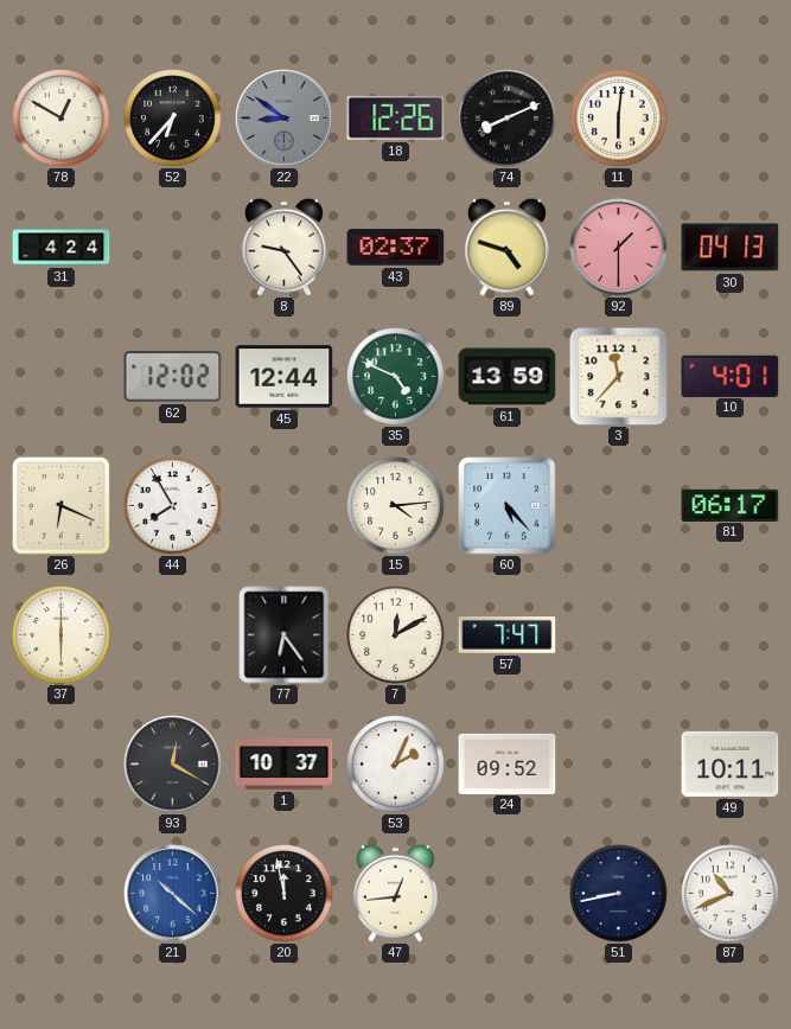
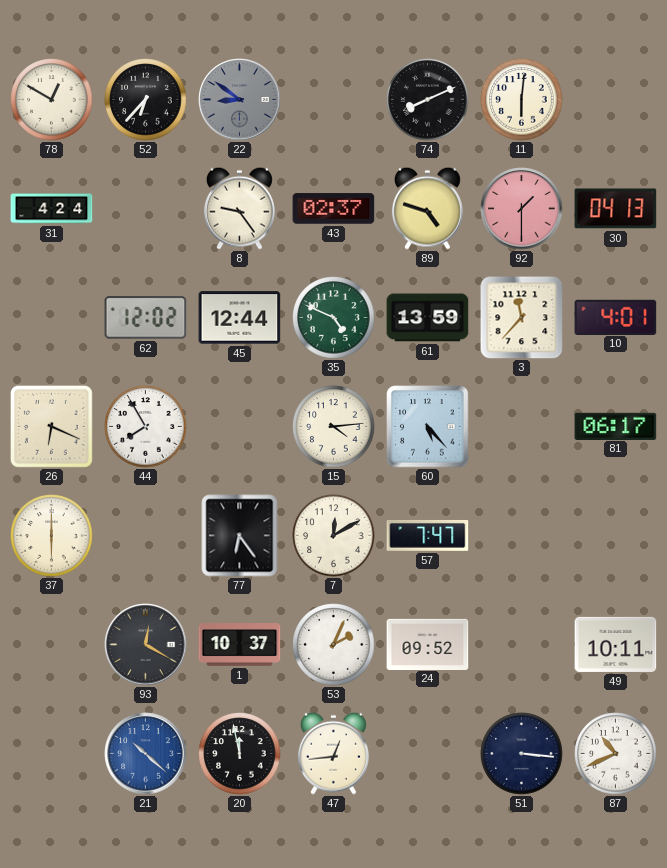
18: 12:26 -> none
51: 8:43 -> 3:16
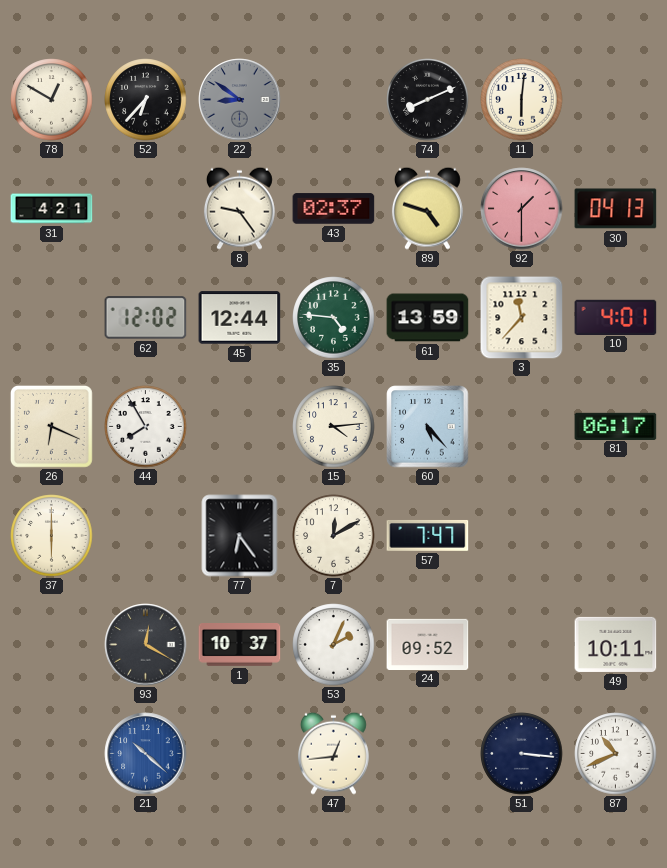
31: 4:24 -> 4:21
35: 4:49 -> 4:46
20: 11:58 -> none
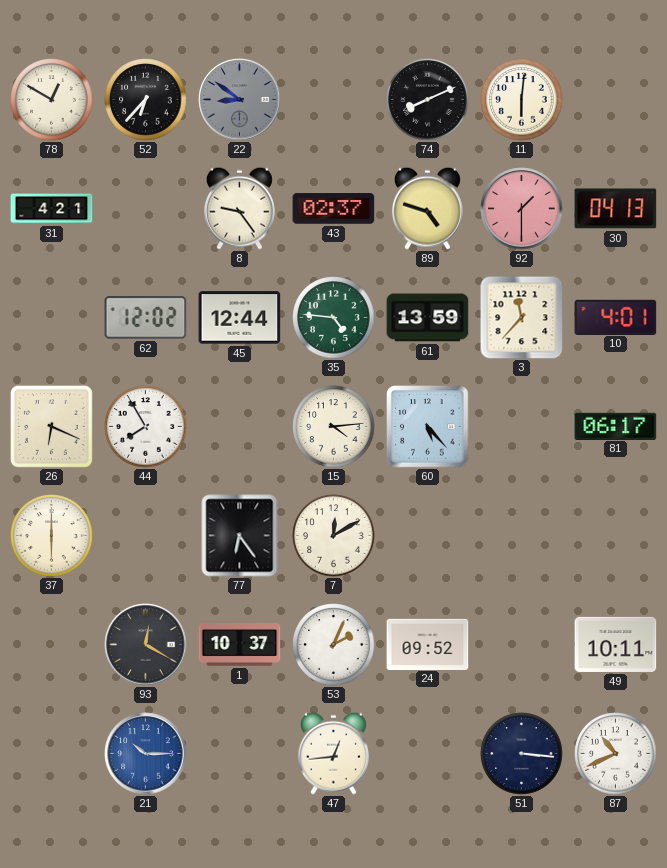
57: 7:47 -> none
21: 10:22 -> 10:15
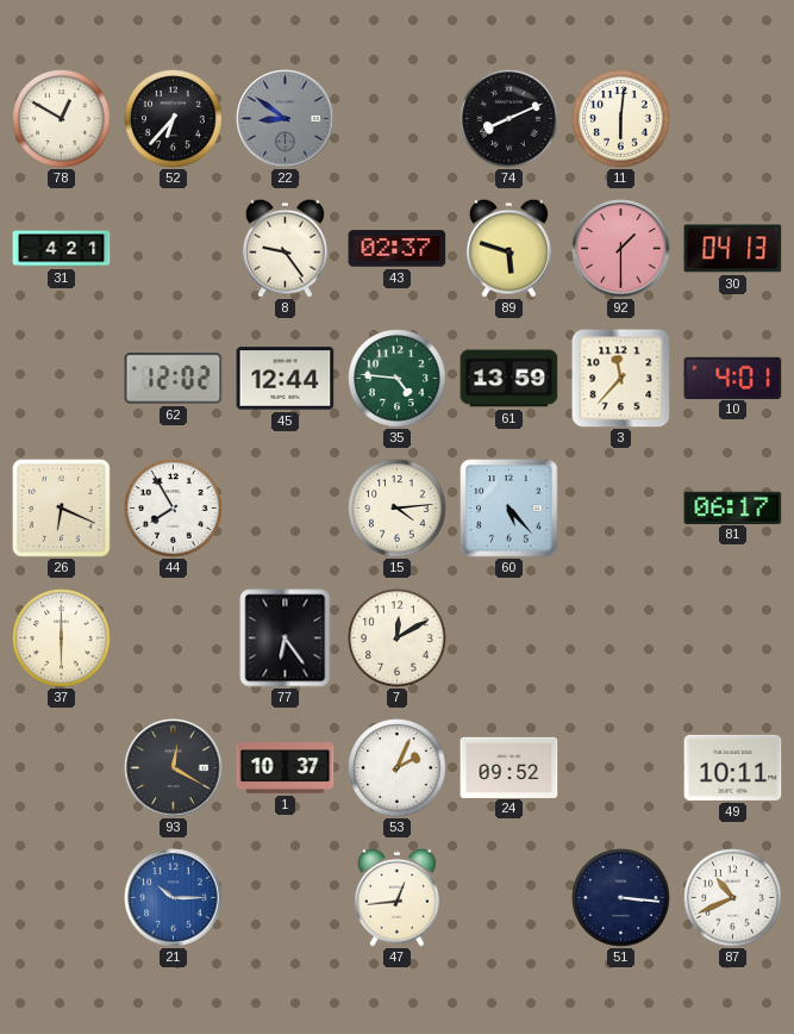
89: 4:48 -> 5:48
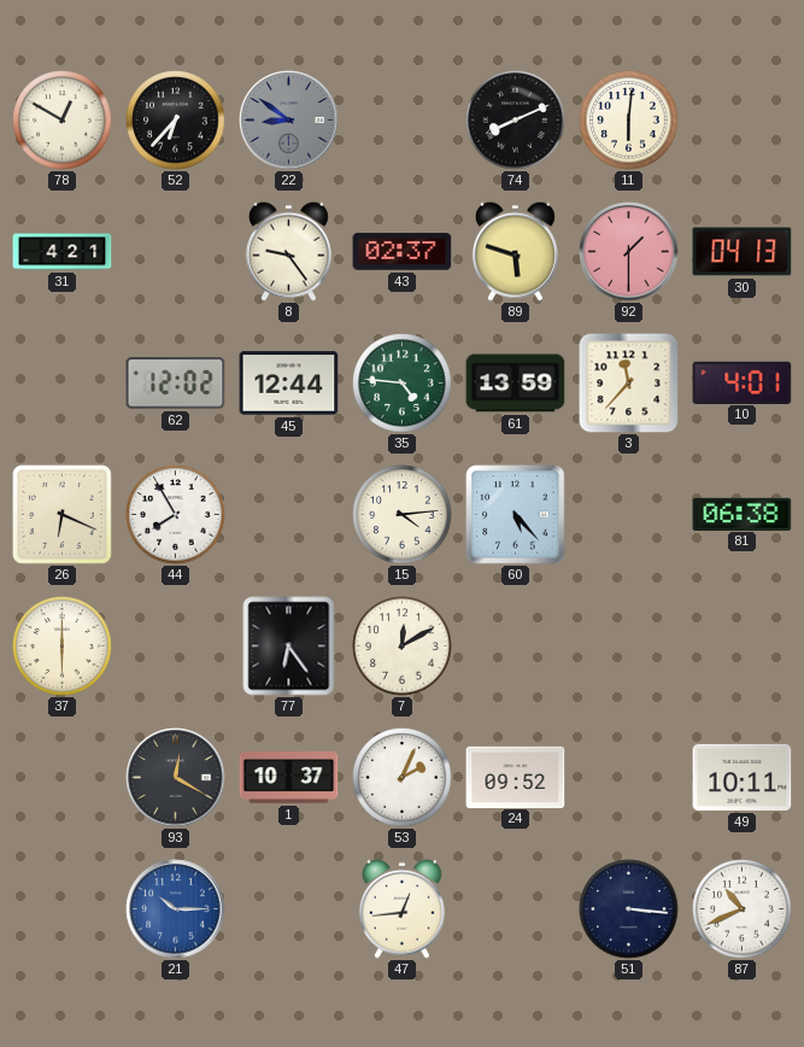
81: 06:17 -> 06:38
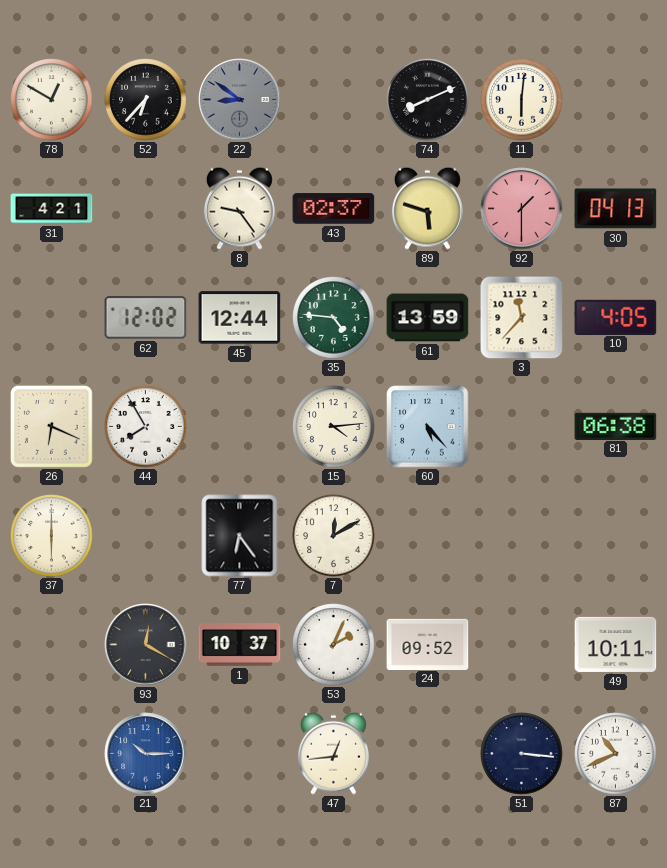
10: 4:01 -> 4:05
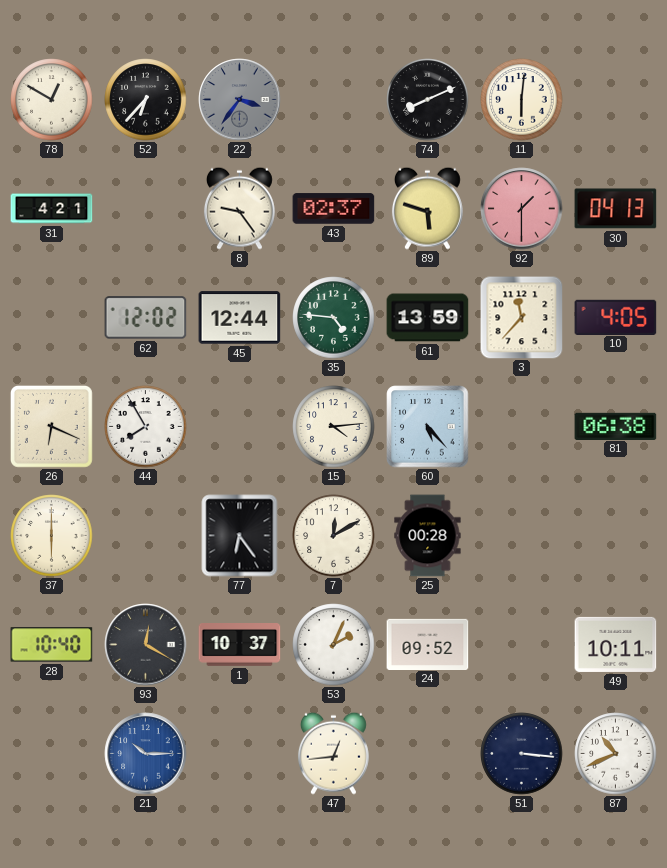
22: 8:51 -> 3:36
25: none -> 00:28
28: none -> 10:40
